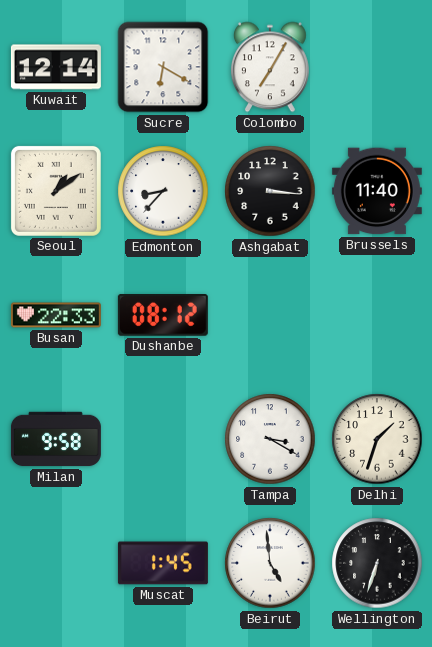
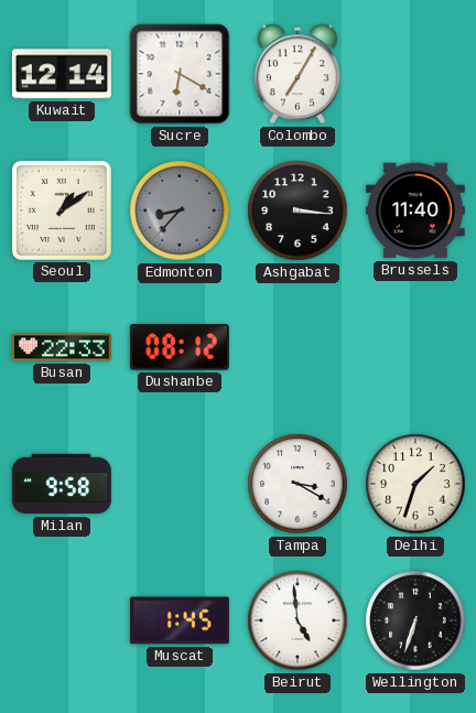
Edmonton dial: white -> grey
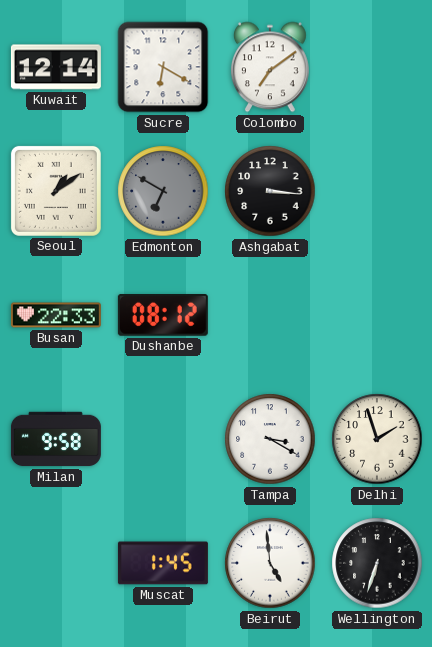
Colombo: 7:05 -> 7:09
Edmonton: 8:37 -> 6:50
Brussels: 11:40 -> none
Delhi: 1:33 -> 1:57
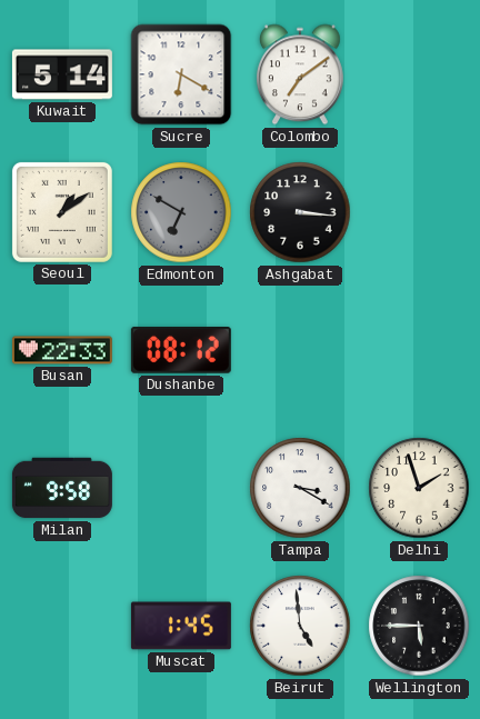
Kuwait: 12:14 -> 5:14
Wellington: 6:33 -> 5:45
